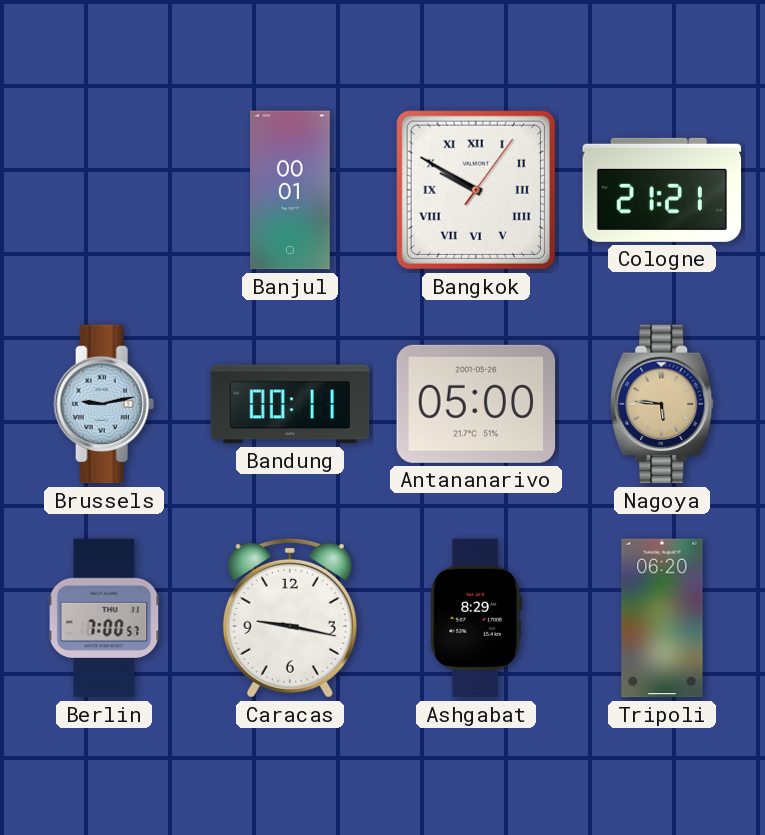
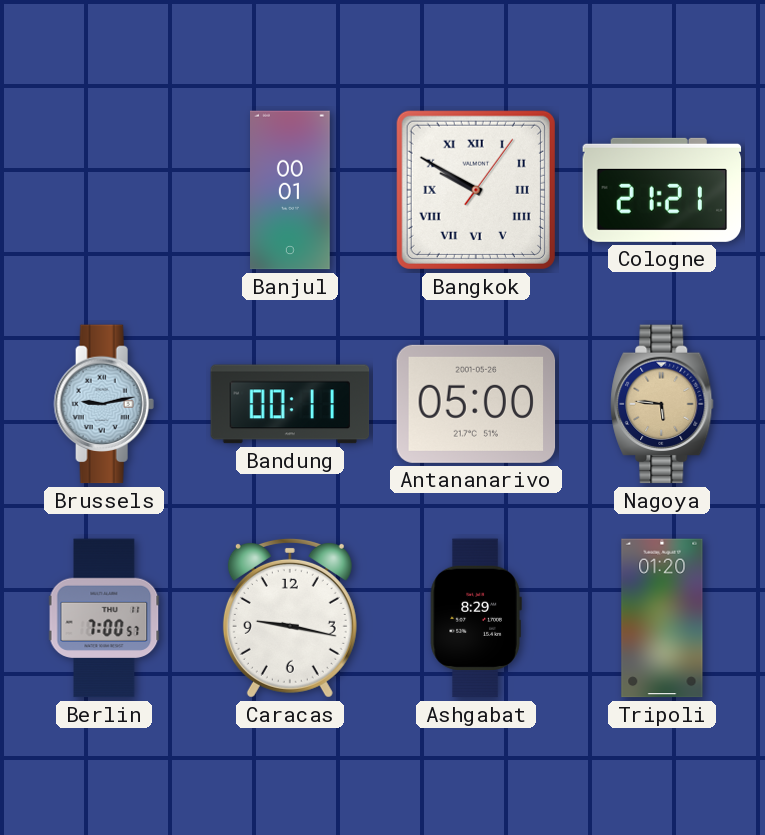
Tripoli: 06:20 -> 01:20
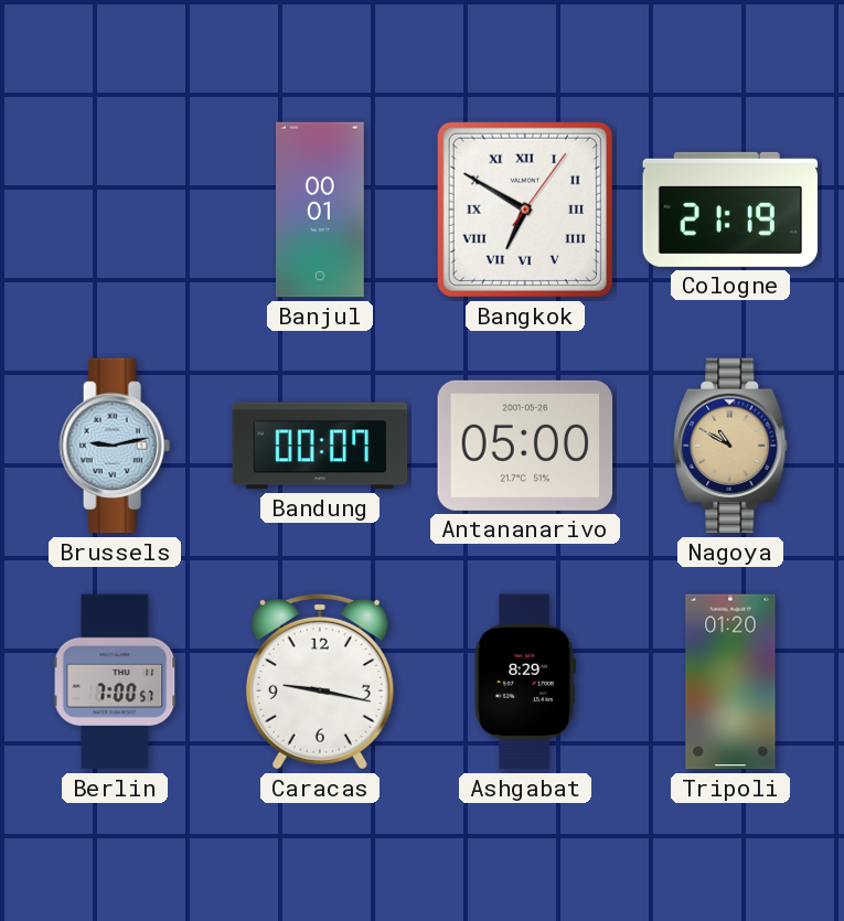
Bangkok: 9:50 -> 6:50
Cologne: 21:21 -> 21:19
Bandung: 00:11 -> 00:07
Nagoya: 5:46 -> 10:50
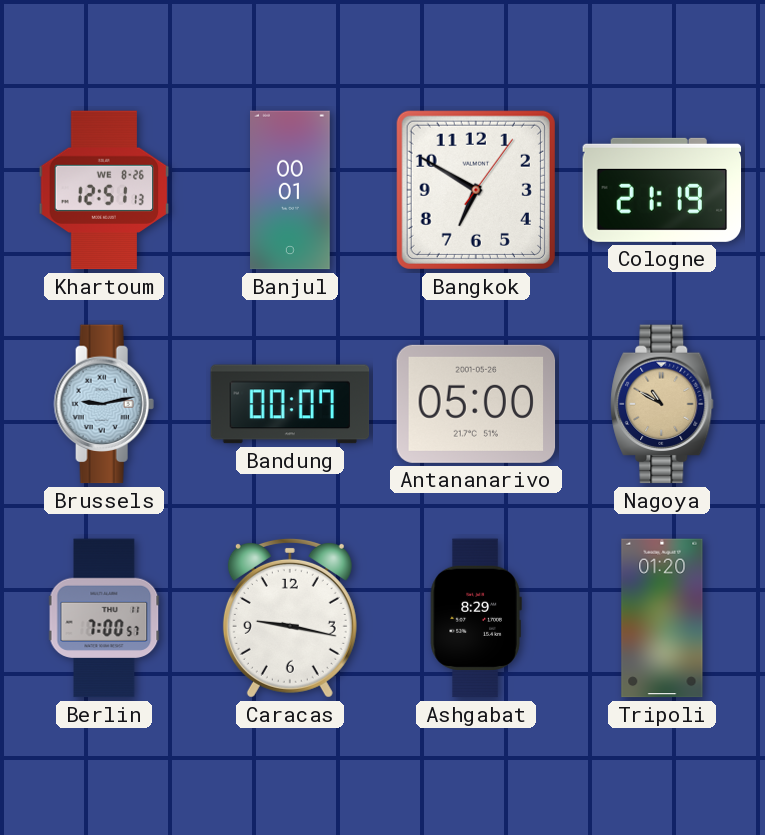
Khartoum: none -> 12:51
Bangkok numerals: Roman -> Arabic
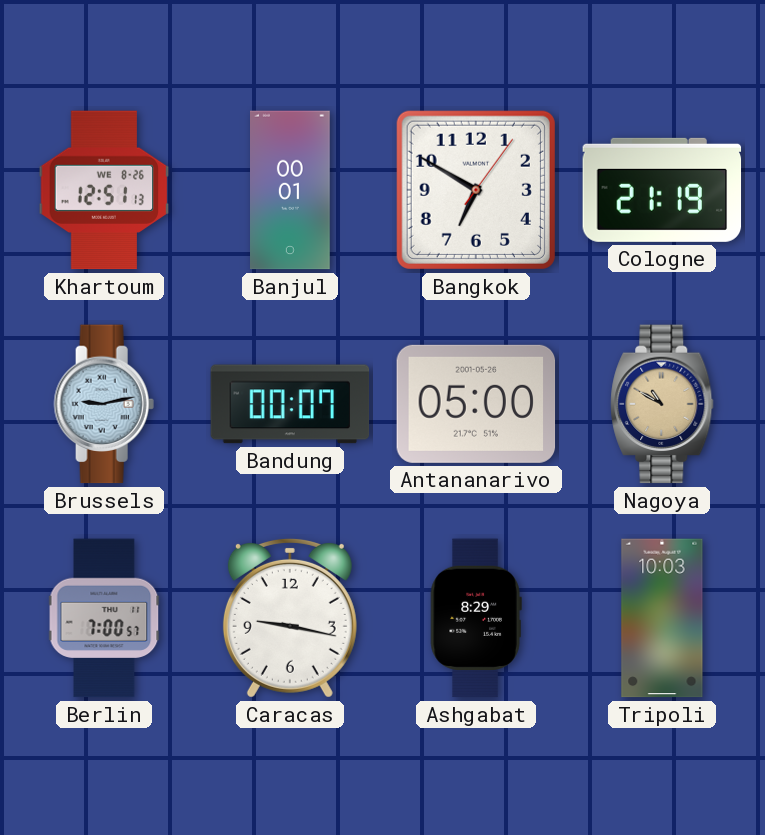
Tripoli: 01:20 -> 10:03
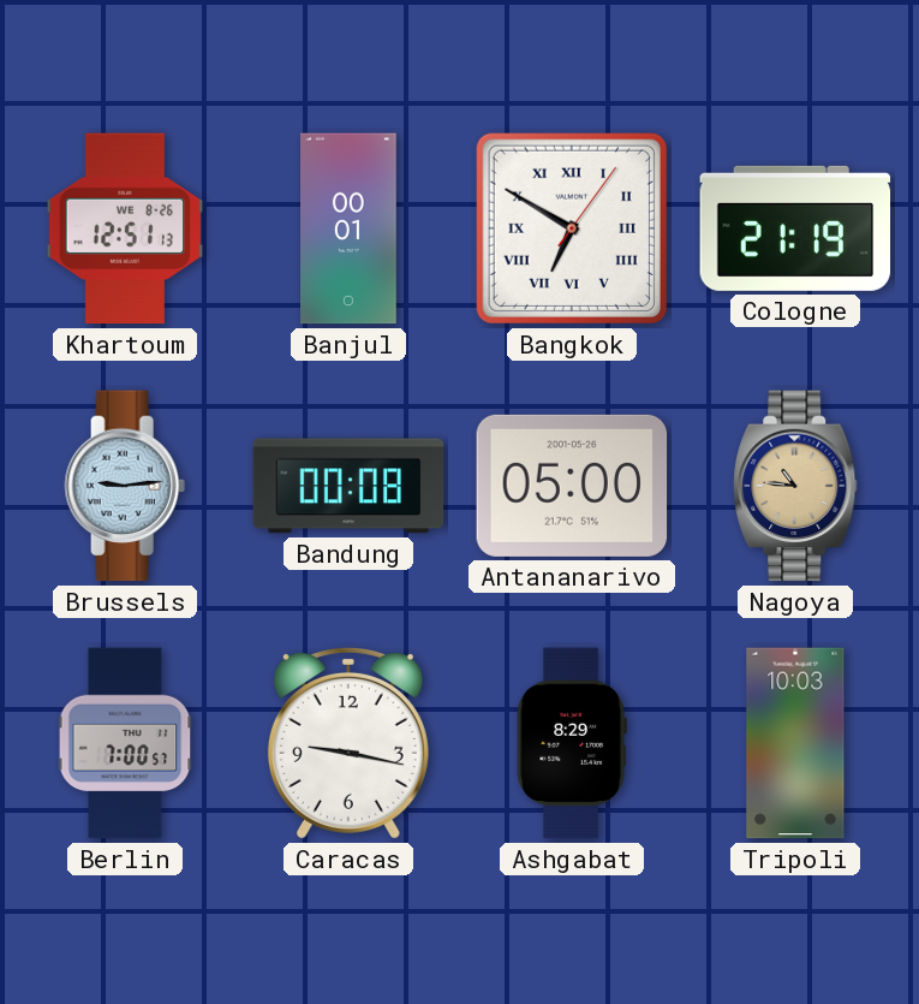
Bangkok numerals: Arabic -> Roman
Brussels: 9:13 -> 9:14
Bandung: 00:07 -> 00:08
Nagoya: 10:50 -> 10:46
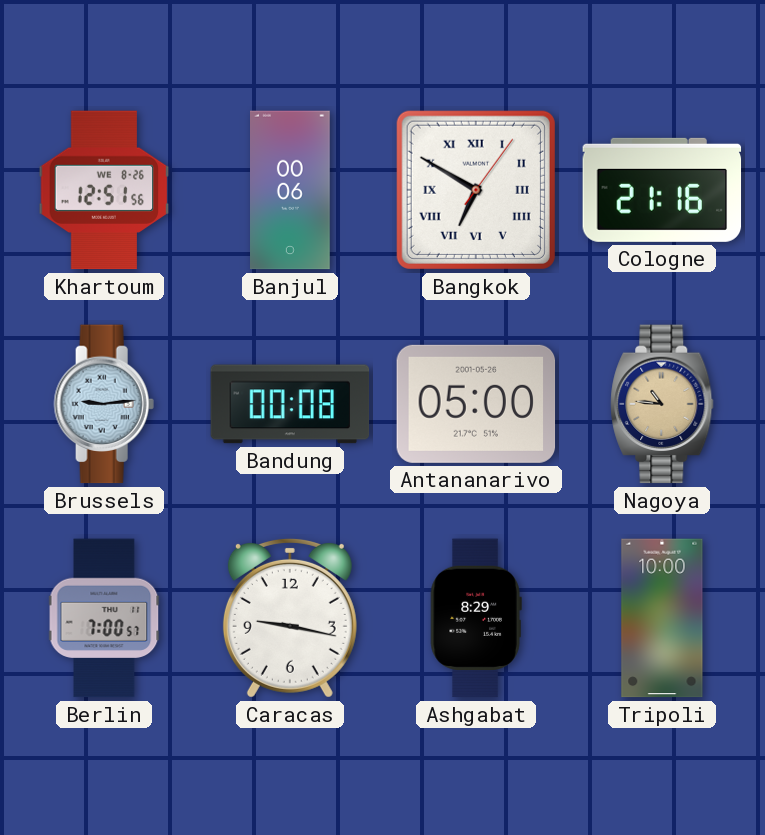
Khartoum: 12:51:13 -> 12:51:56
Banjul: 00:01 -> 00:06
Cologne: 21:19 -> 21:16
Tripoli: 10:03 -> 10:00
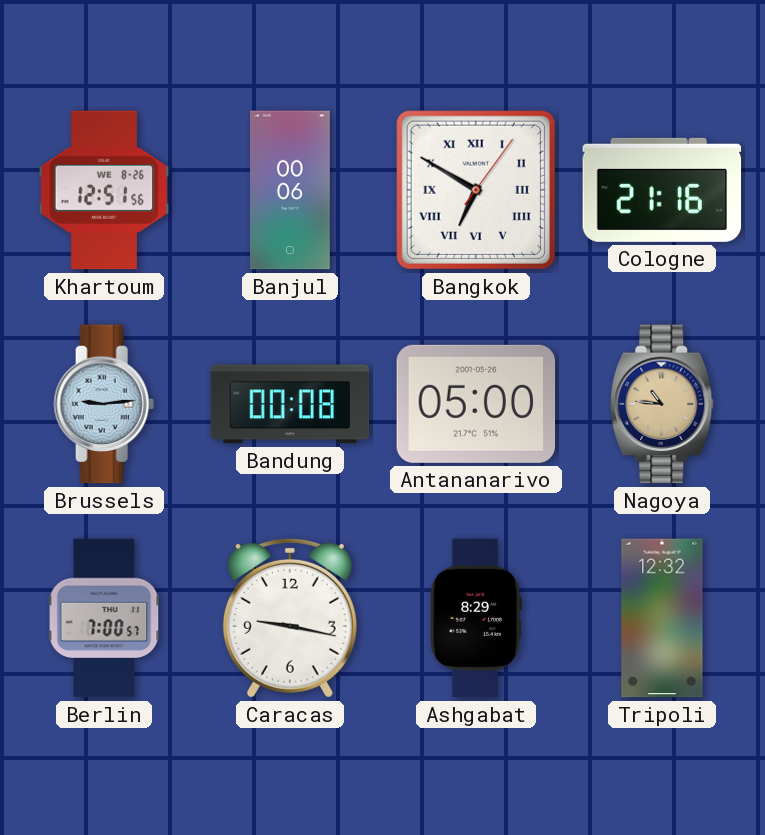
Tripoli: 10:00 -> 12:32
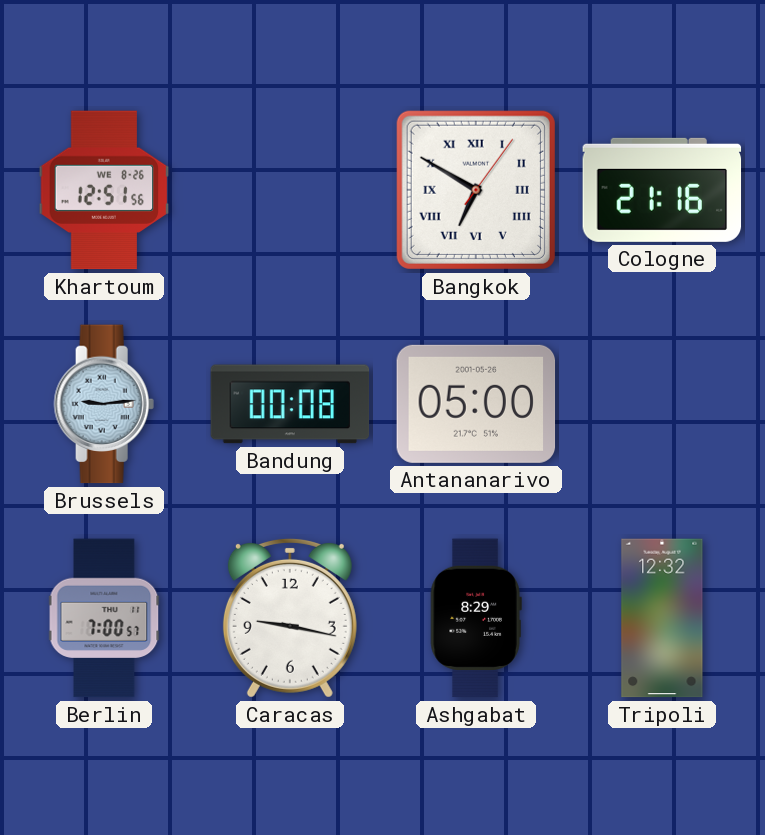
Banjul: 00:06 -> none
Nagoya: 10:46 -> none
